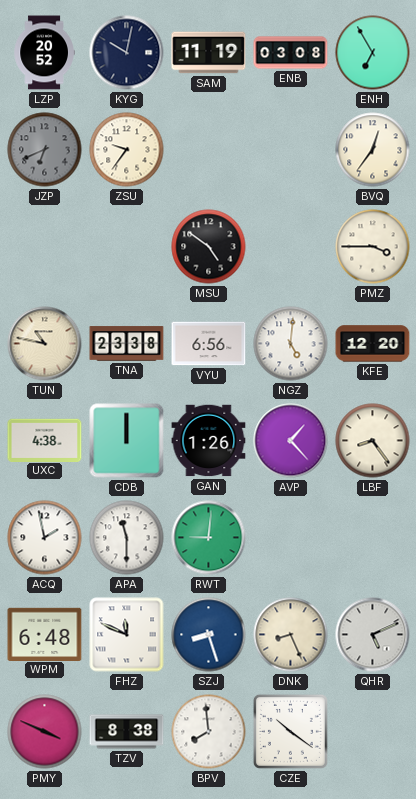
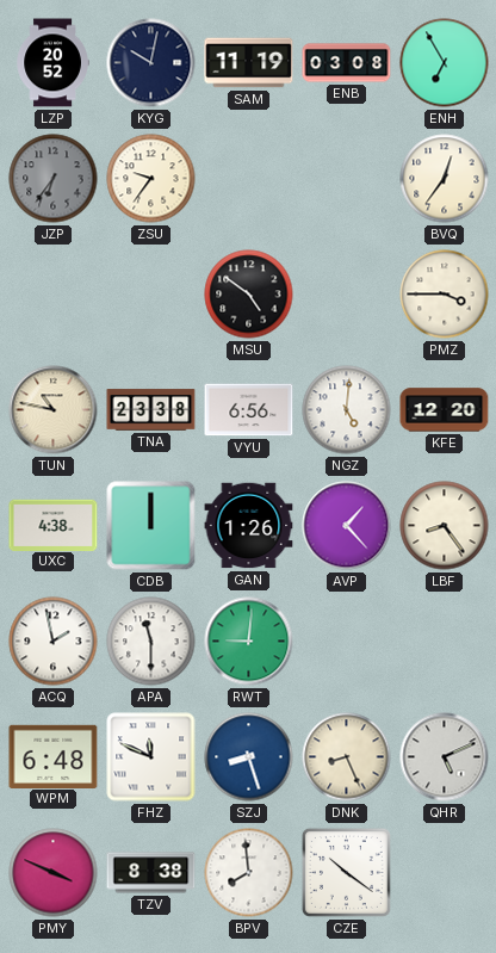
JZP: 6:41 -> 6:36
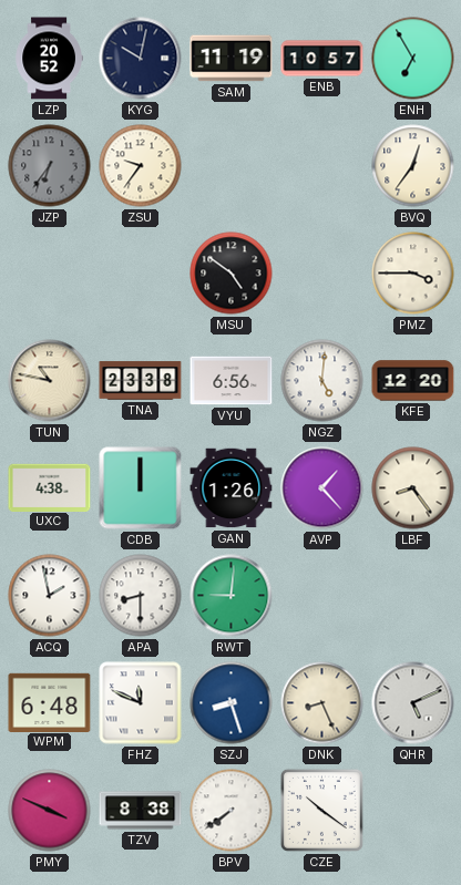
ENB: 03:08 -> 10:57
APA: 11:30 -> 8:30
BPV: 7:59 -> 7:39
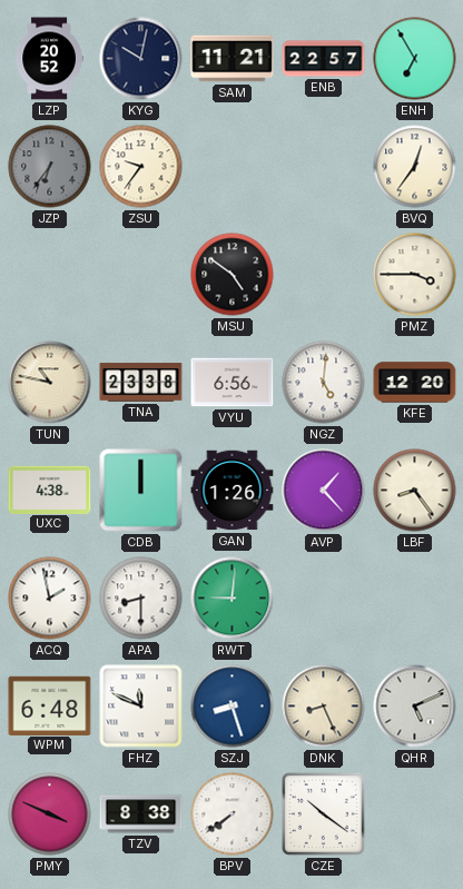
SAM: 11:19 -> 11:21
ENB: 10:57 -> 22:57
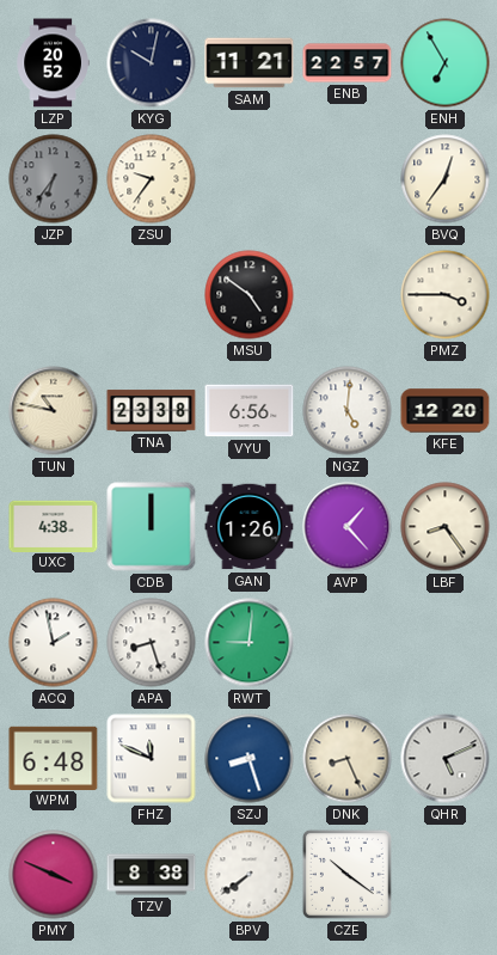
APA: 8:30 -> 8:27
